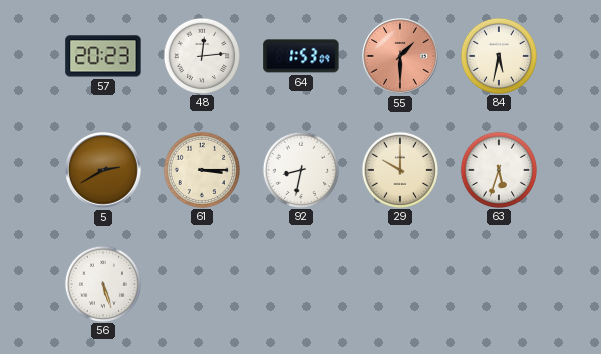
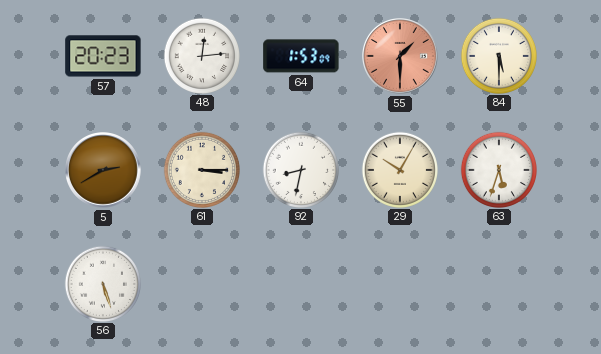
84: 5:32 -> 5:30
29: 10:00 -> 10:05
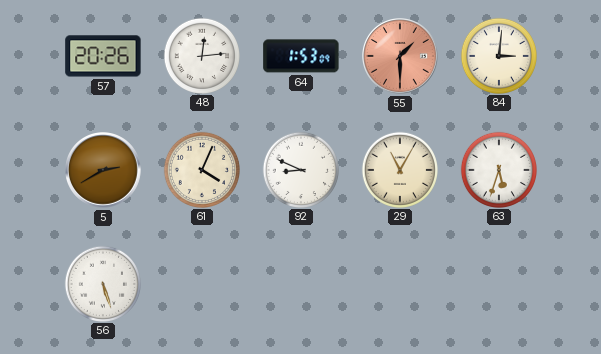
57: 20:23 -> 20:26
84: 5:30 -> 3:01
61: 3:15 -> 4:04
92: 8:32 -> 8:49
29: 10:05 -> 11:05
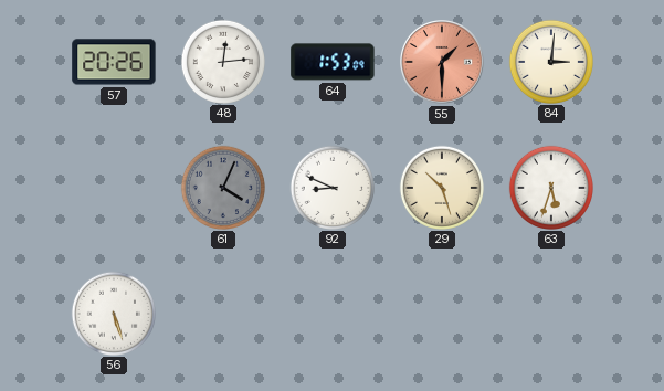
5: 2:40 -> none
61 dial: cream -> grey
29: 11:05 -> 10:27
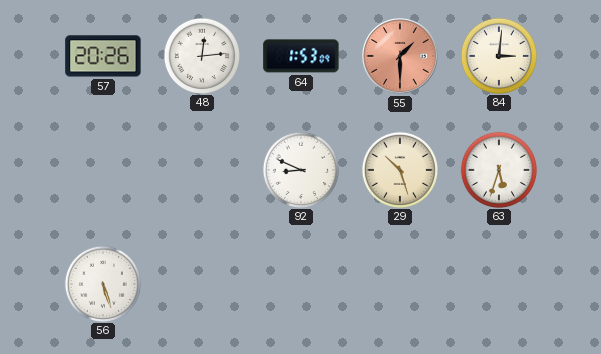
61: 4:04 -> none
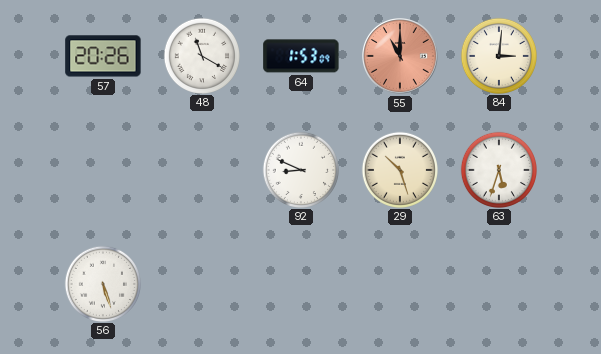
48: 12:14 -> 11:20
55: 1:30 -> 11:00
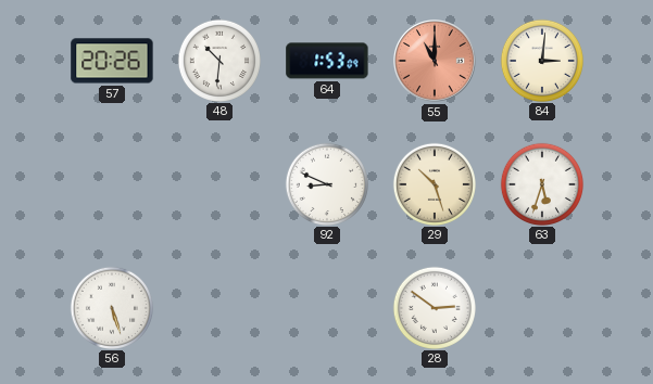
48: 11:20 -> 10:31
28: none -> 2:51
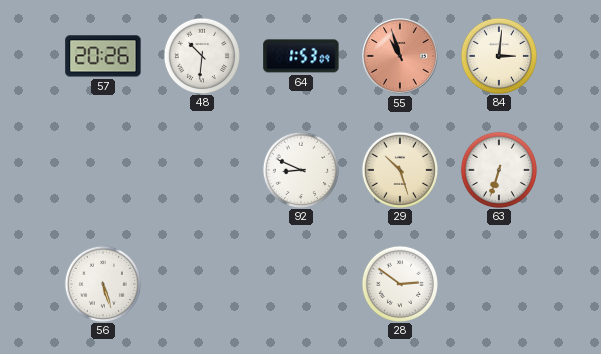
55: 11:00 -> 10:57
63: 5:33 -> 6:33
